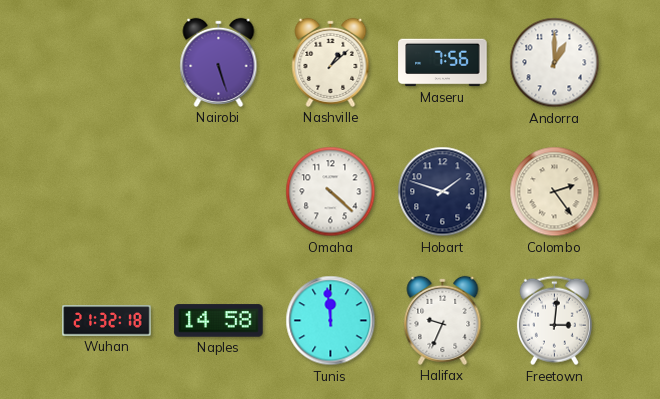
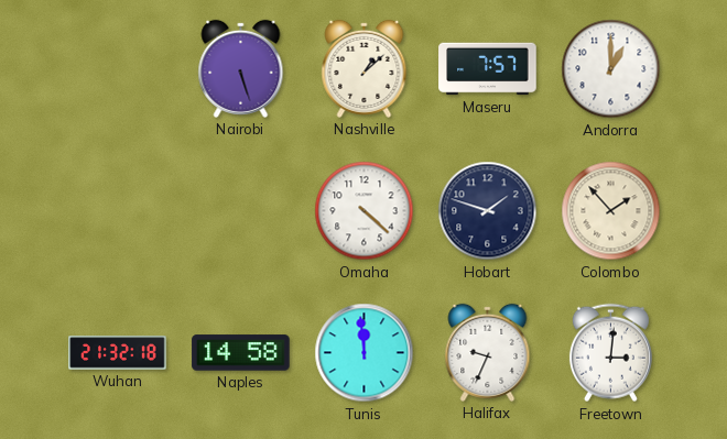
Maseru: 7:56 -> 7:57
Colombo: 2:24 -> 1:53
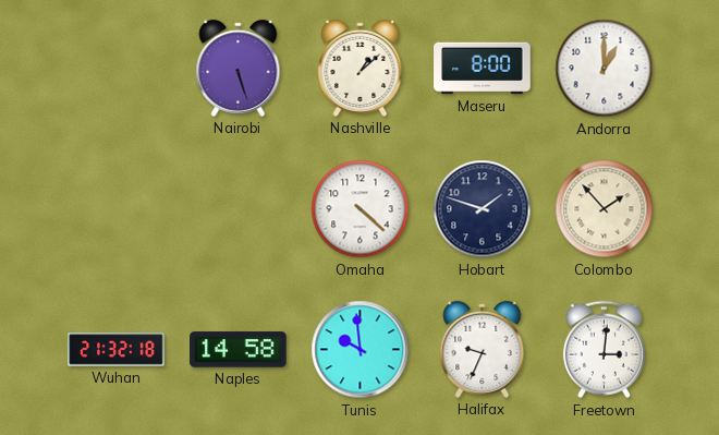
Maseru: 7:57 -> 8:00
Tunis: 11:59 -> 9:59
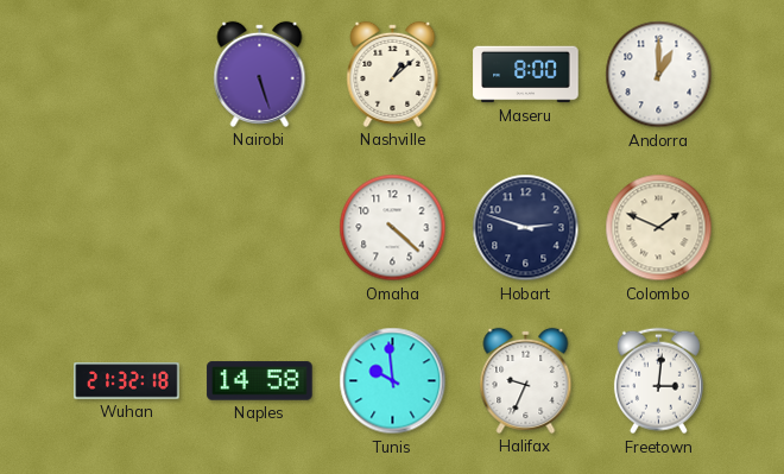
Hobart: 1:48 -> 2:48
Colombo: 1:53 -> 1:49
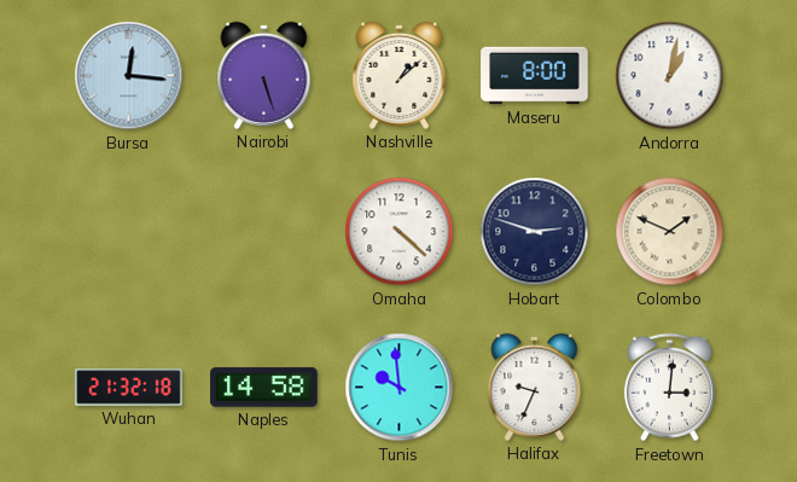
Bursa: none -> 12:16
Andorra: 1:00 -> 1:02
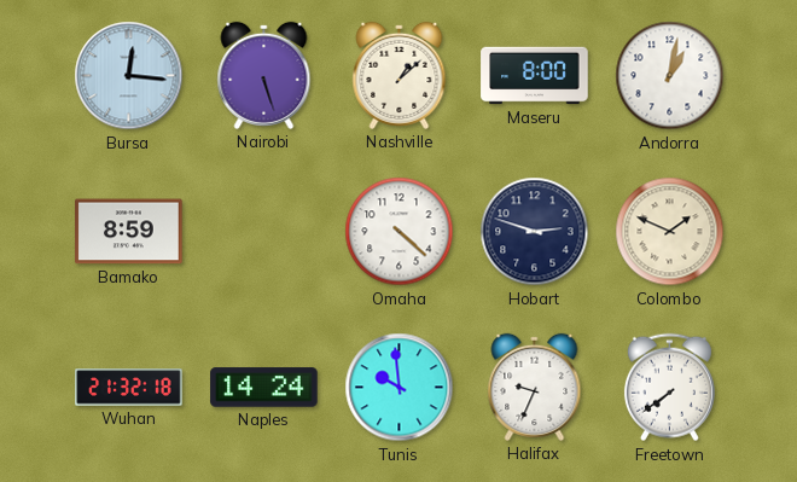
Bamako: none -> 8:59
Naples: 14:58 -> 14:24
Freetown: 3:01 -> 7:39
